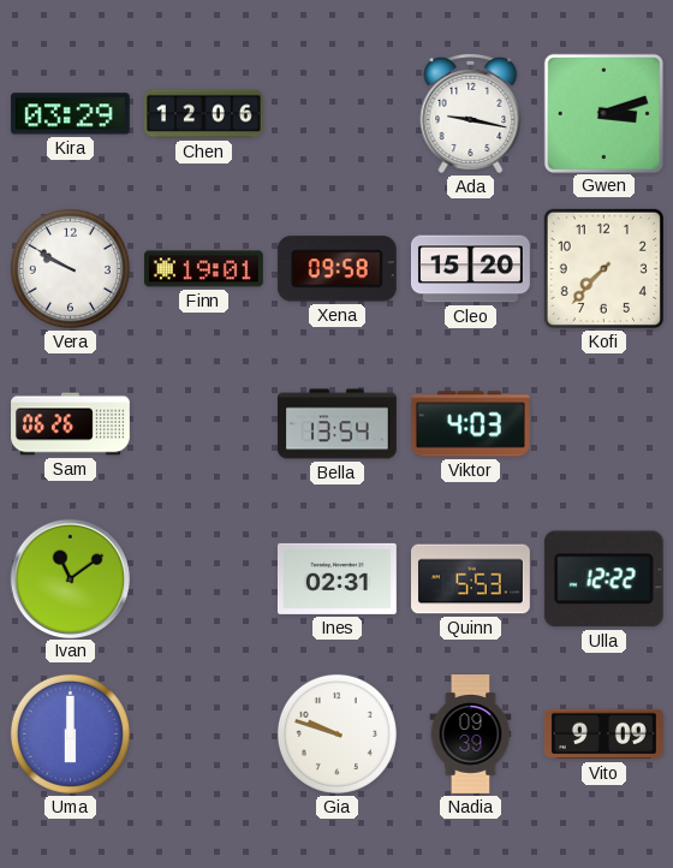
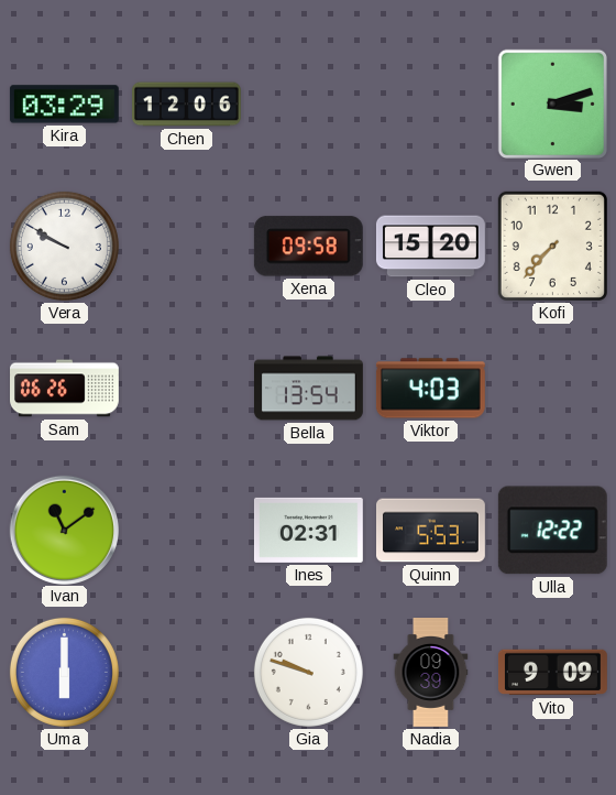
Ada: 9:17 -> none
Finn: 19:01 -> none
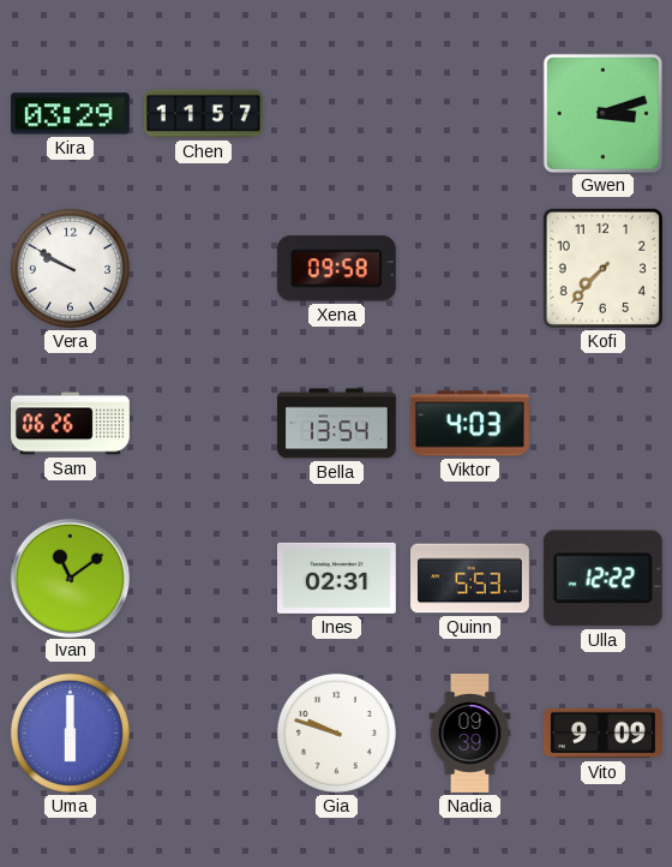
Chen: 12:06 -> 11:57
Cleo: 15:20 -> none
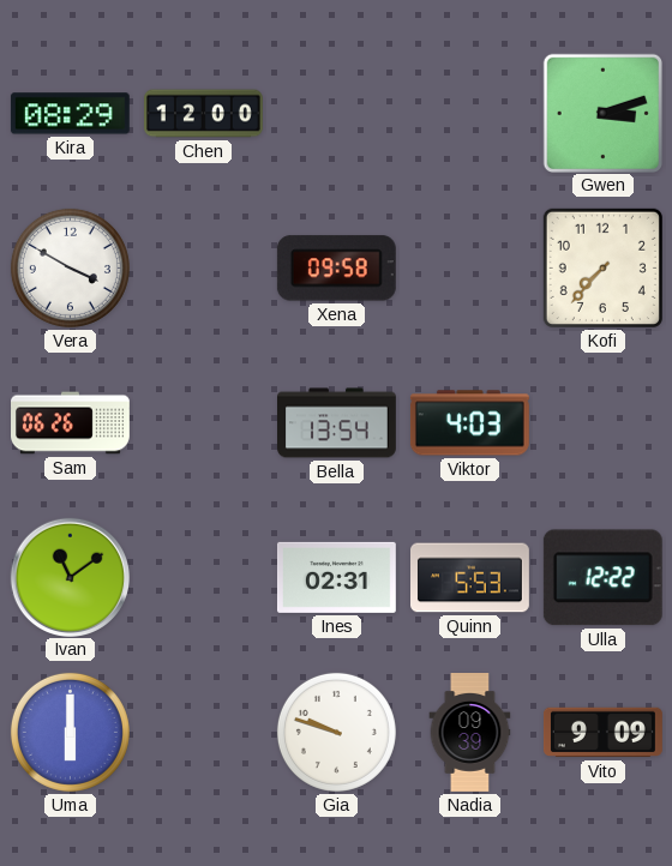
Kira: 03:29 -> 08:29
Chen: 11:57 -> 12:00
Vera: 9:50 -> 3:50
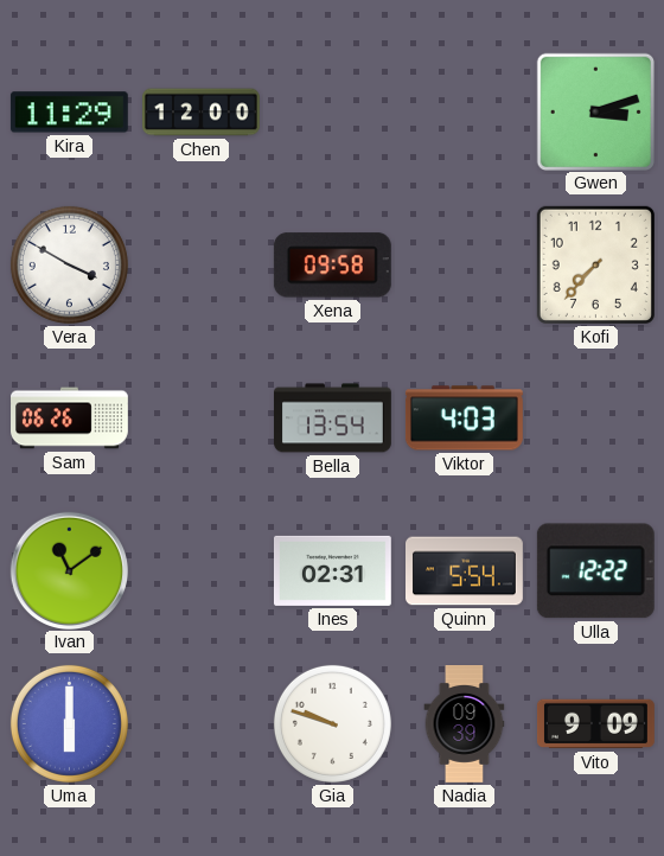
Kira: 08:29 -> 11:29
Quinn: 5:53 -> 5:54
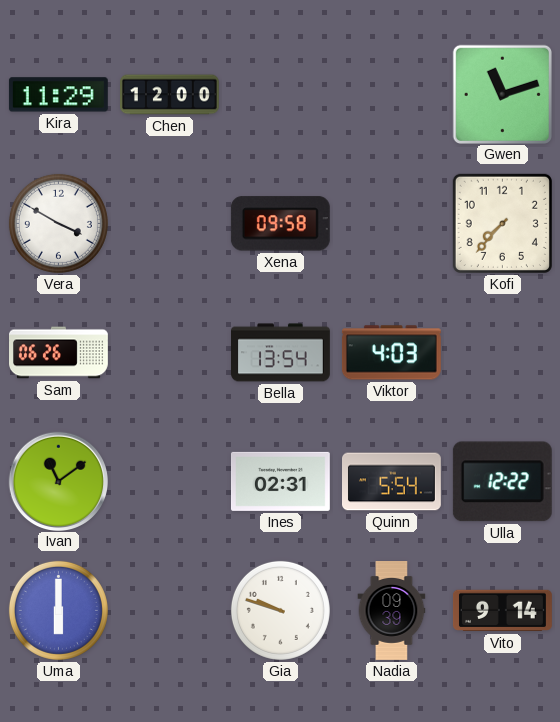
Gwen: 3:12 -> 11:12
Vito: 9:09 -> 9:14
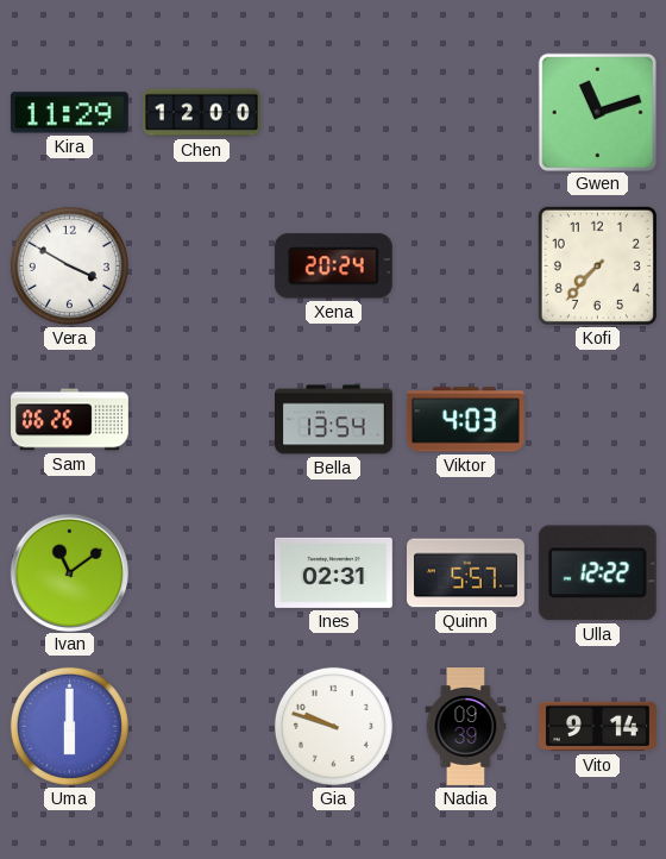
Xena: 09:58 -> 20:24
Quinn: 5:54 -> 5:57
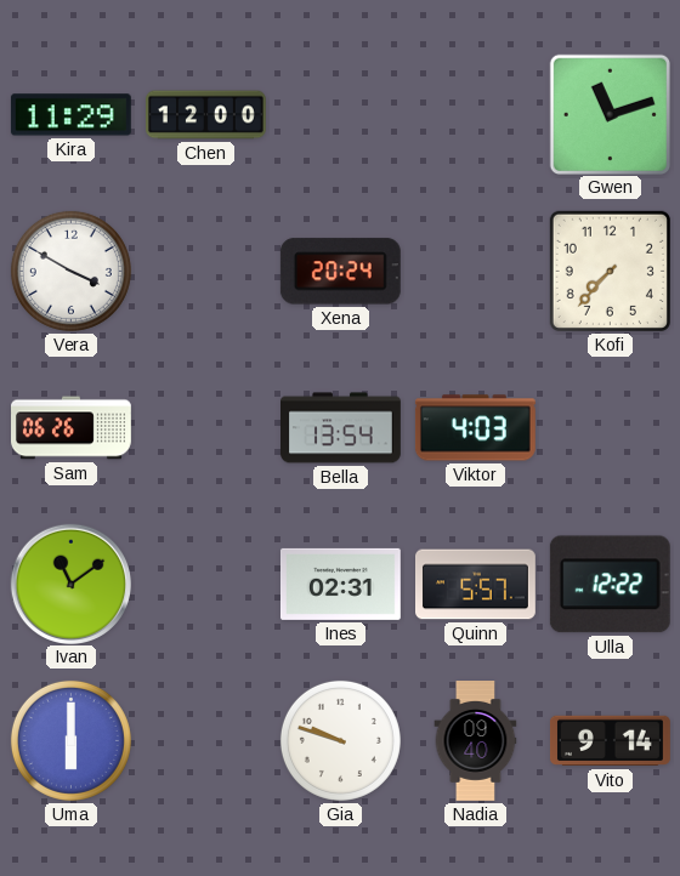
Nadia: 09:39 -> 09:40
